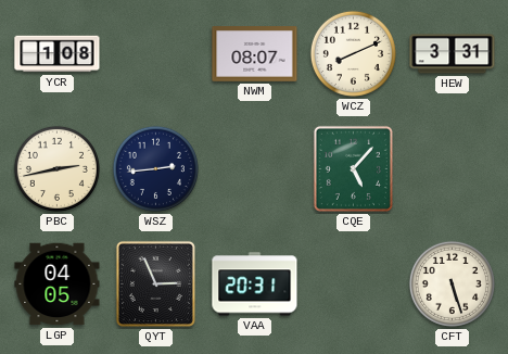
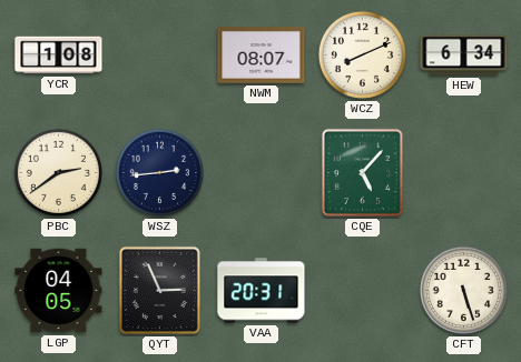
HEW: 3:31 -> 6:34
PBC: 2:43 -> 2:39
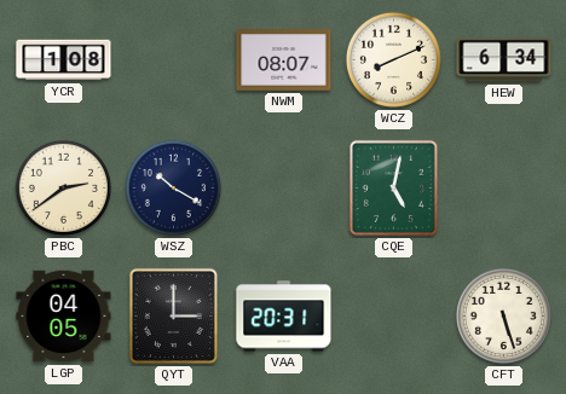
WSZ: 2:44 -> 10:20
CQE: 5:07 -> 5:02
QYT: 2:56 -> 3:00
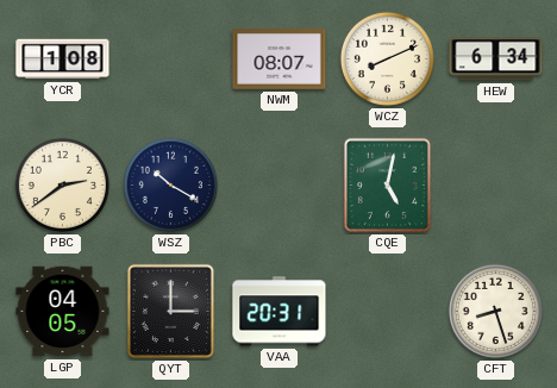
CFT: 5:27 -> 8:27
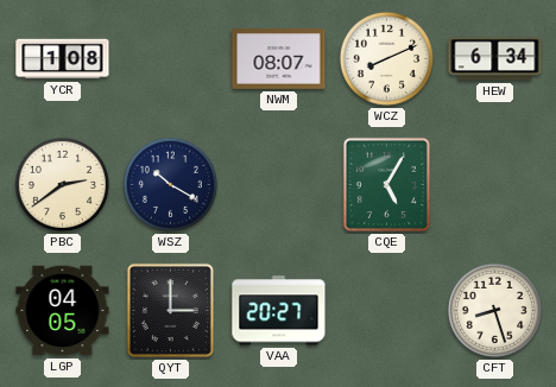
CQE: 5:02 -> 5:05
VAA: 20:31 -> 20:27
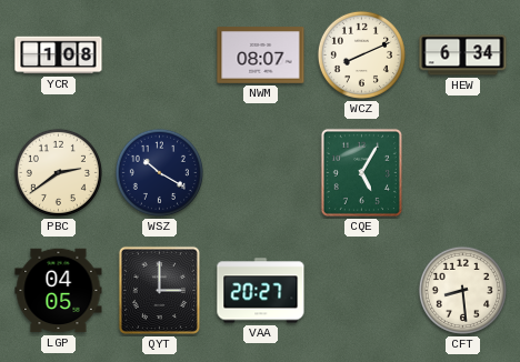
CFT: 8:27 -> 8:29
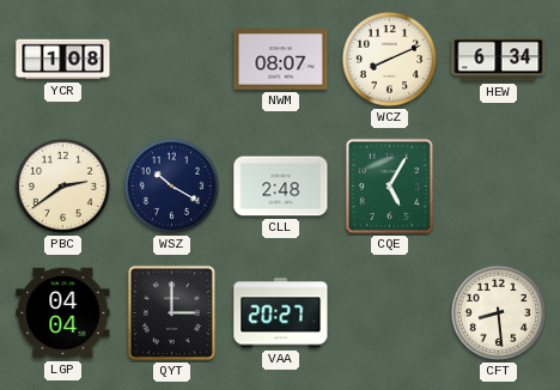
CLL: none -> 2:48
LGP: 04:05 -> 04:04
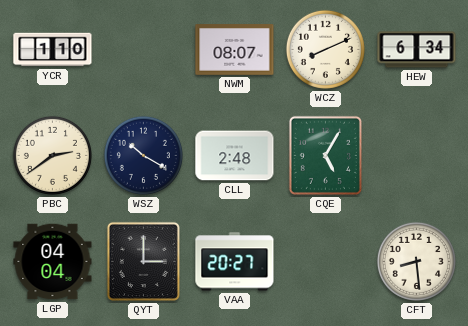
YCR: 1:08 -> 1:10
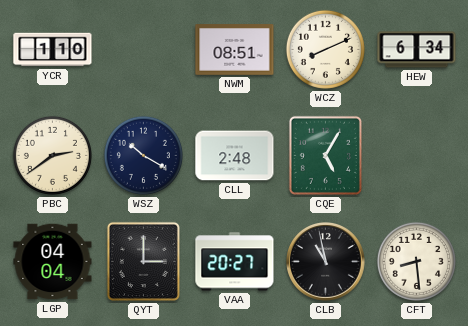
NWM: 08:07 -> 08:51
CLB: none -> 10:58
